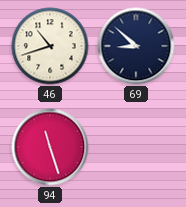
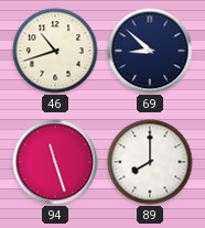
89: none -> 8:00
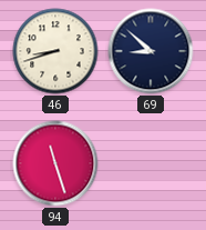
46: 10:42 -> 8:42
89: 8:00 -> none
